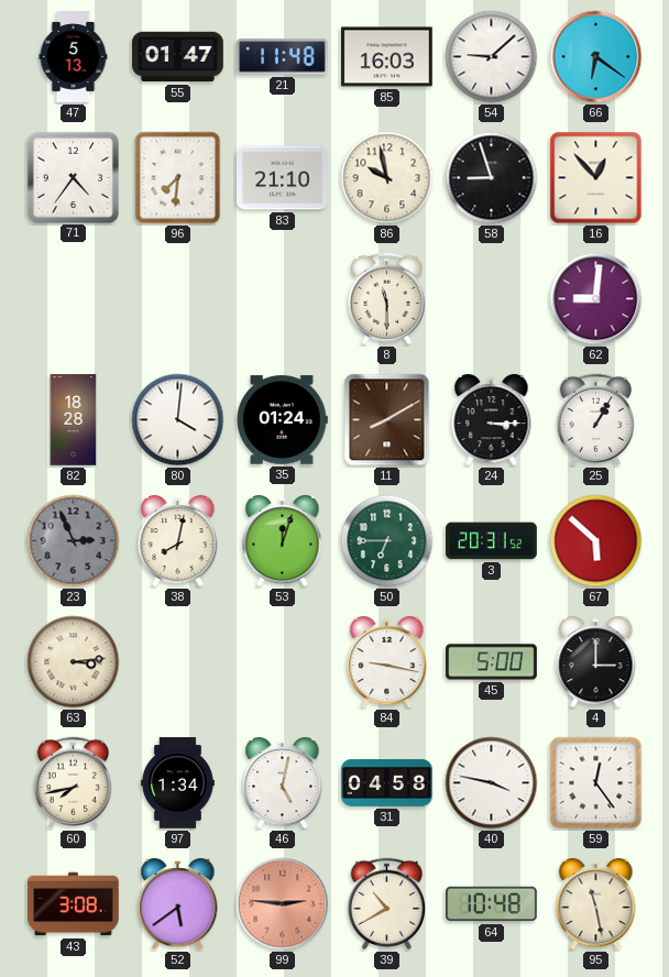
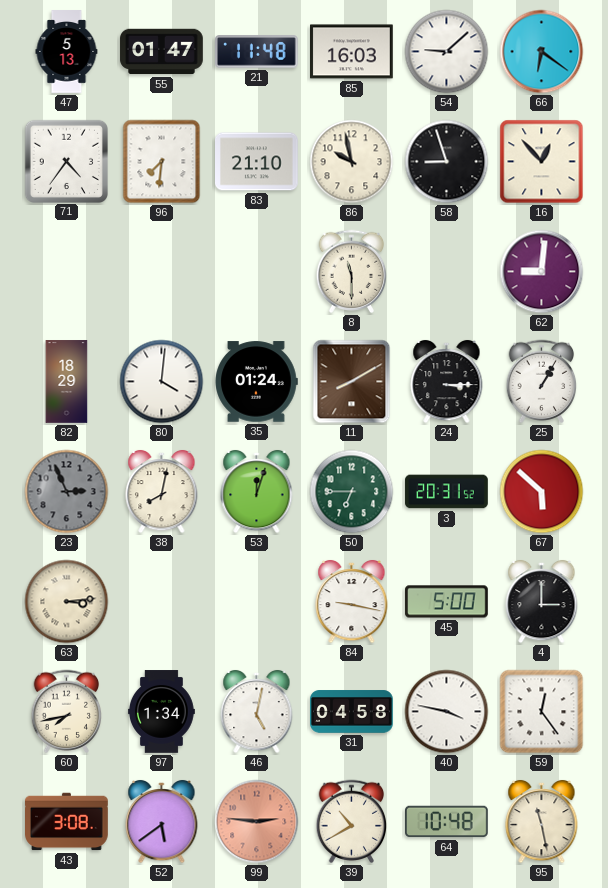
82: 18:28 -> 18:29
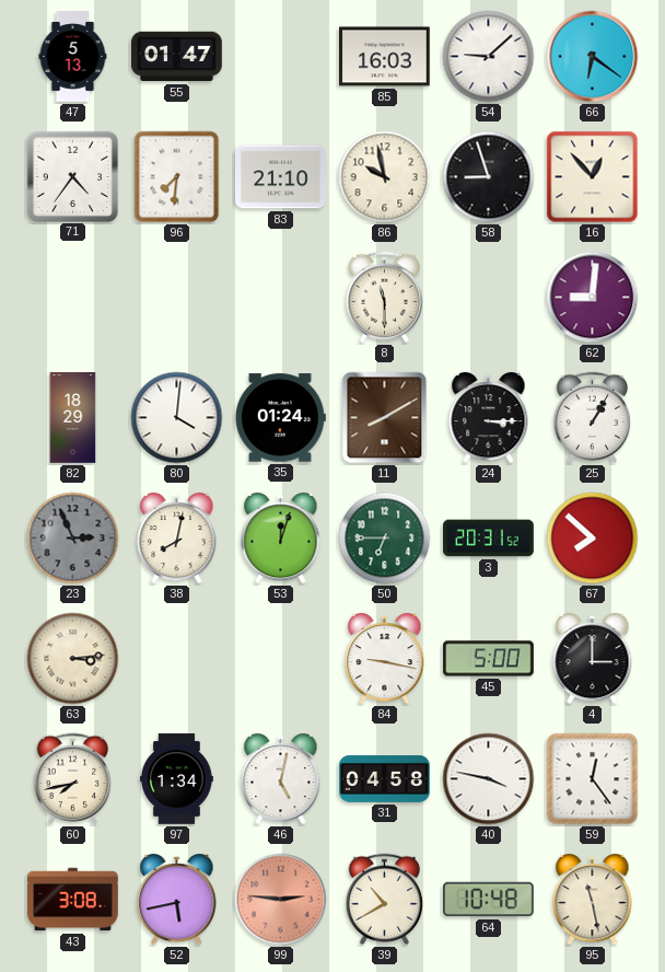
21: 11:48 -> none
67: 5:52 -> 7:52
52: 5:39 -> 5:43
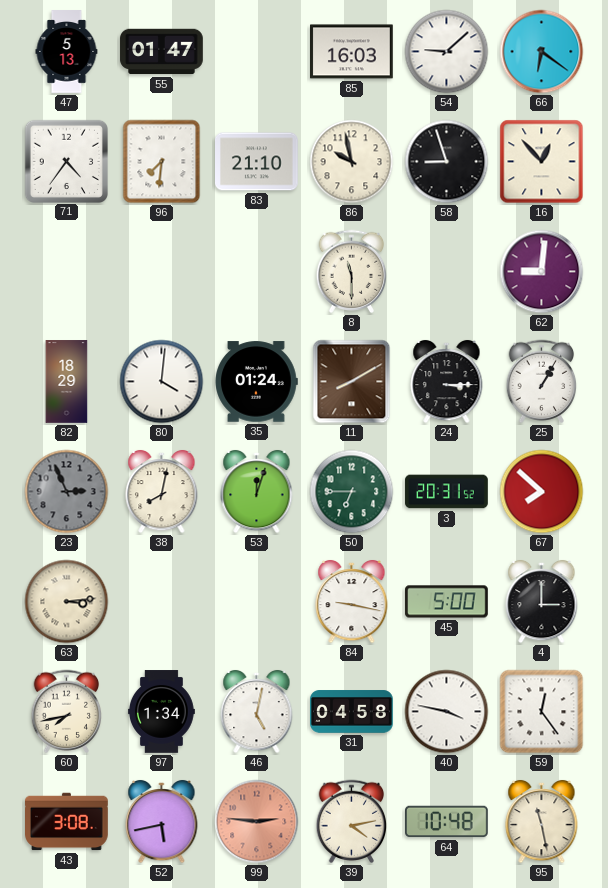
39: 10:40 -> 4:13
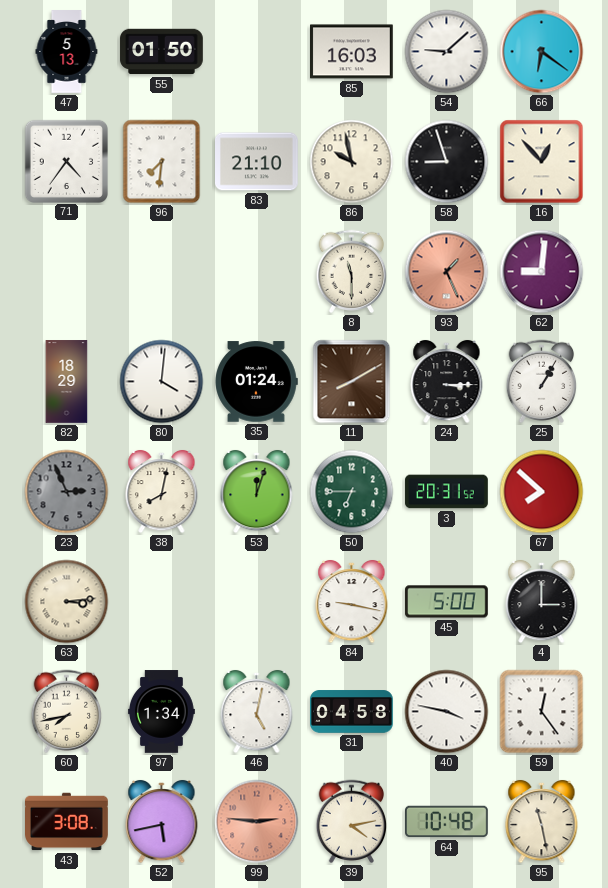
55: 01:47 -> 01:50
93: none -> 1:26
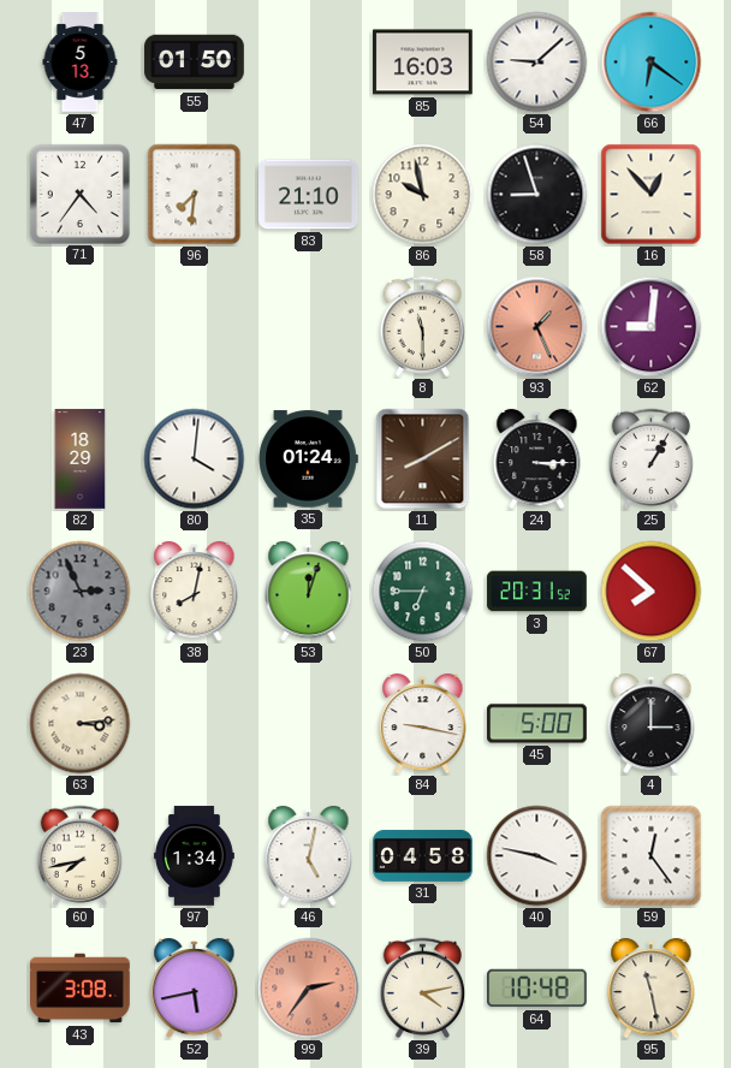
99: 2:46 -> 2:36
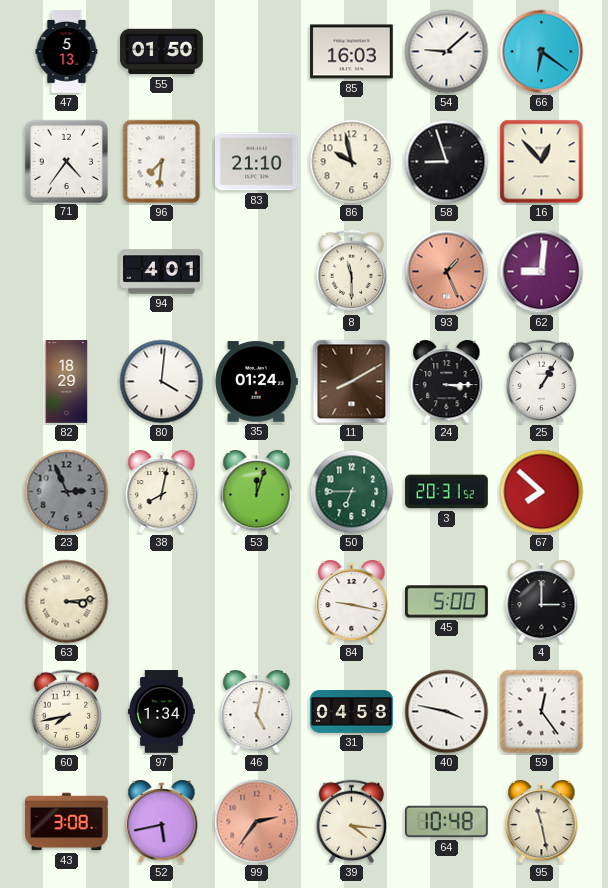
94: none -> 4:01
39: 4:13 -> 4:16
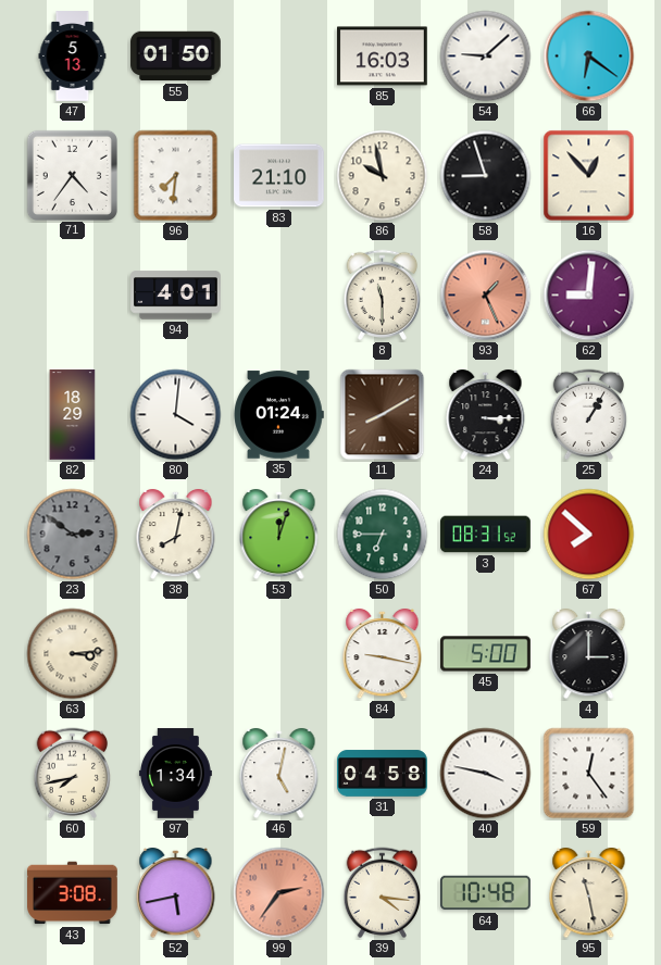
23: 2:56 -> 2:51
3: 20:31 -> 08:31
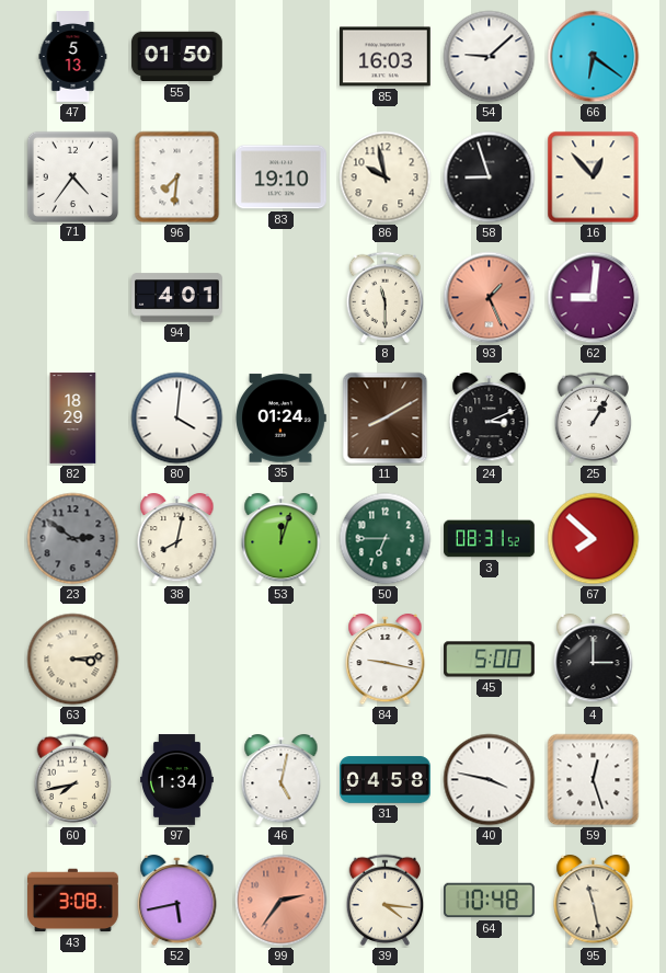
83: 21:10 -> 19:10
24: 3:15 -> 3:11
59: 12:24 -> 12:27
